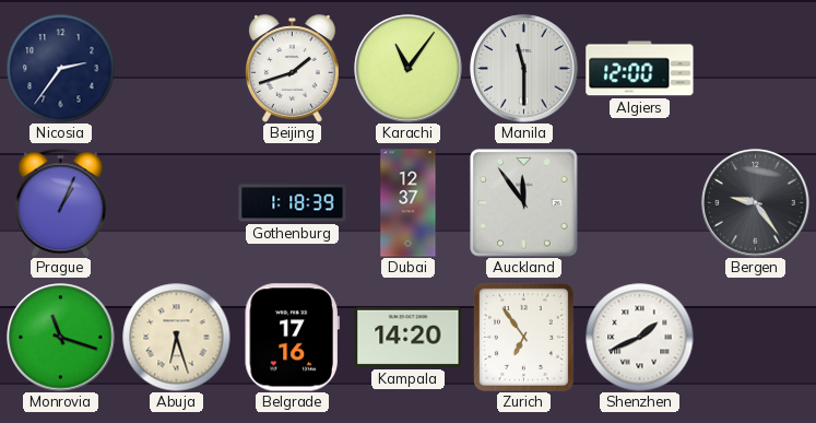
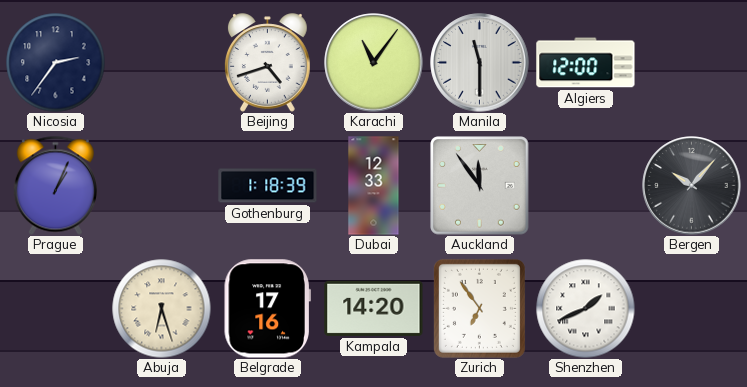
Beijing: 1:42 -> 4:42
Dubai: 12:37 -> 12:33
Bergen: 9:24 -> 10:07
Monrovia: 11:18 -> none
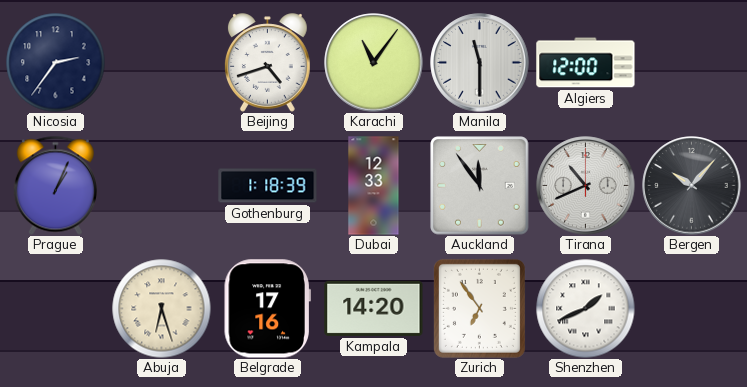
Tirana: none -> 10:41
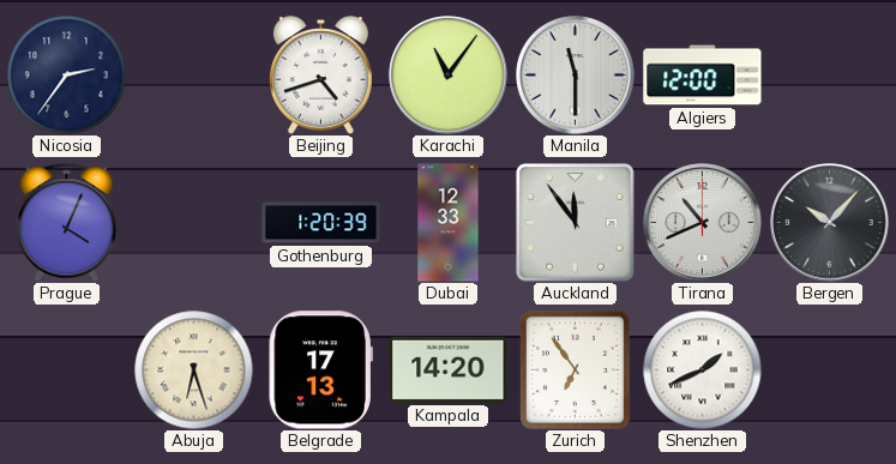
Prague: 1:04 -> 4:04
Gothenburg: 1:18 -> 1:20
Belgrade: 17:16 -> 17:13
